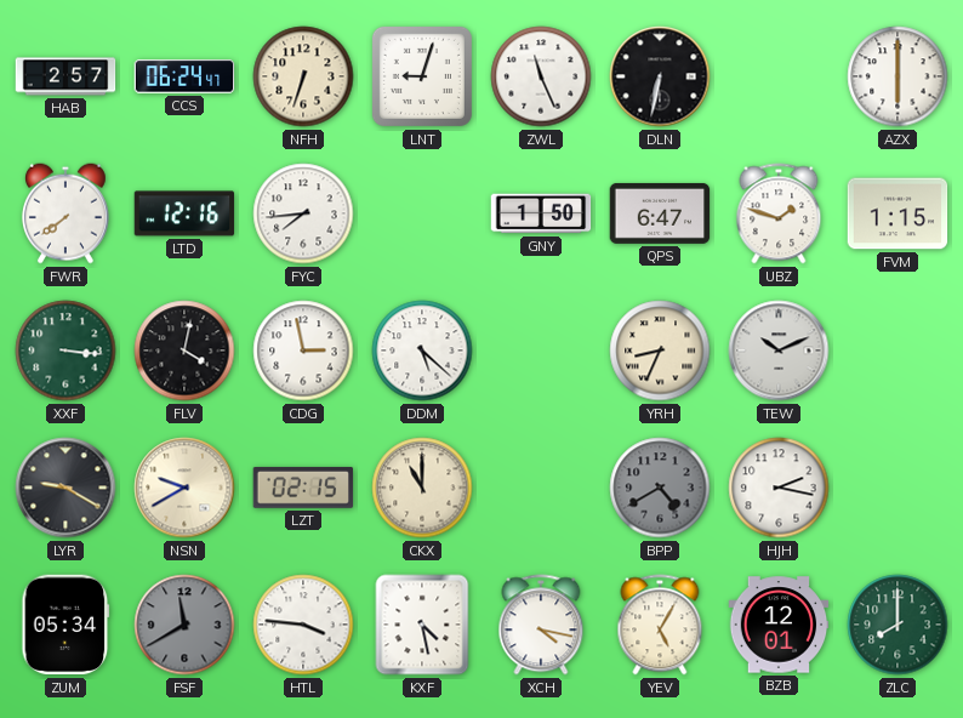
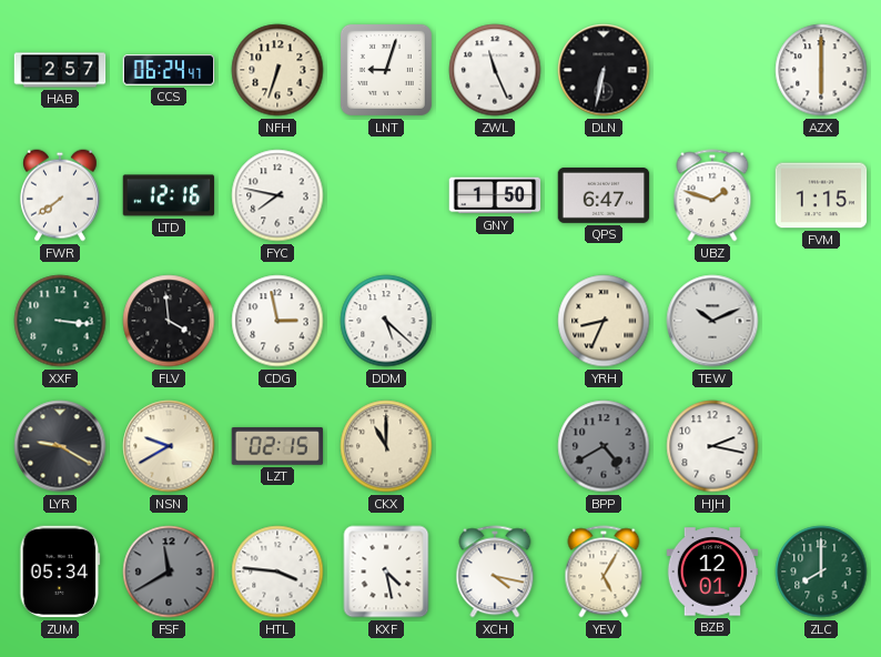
FYC: 7:44 -> 7:47
FLV: 4:02 -> 3:59
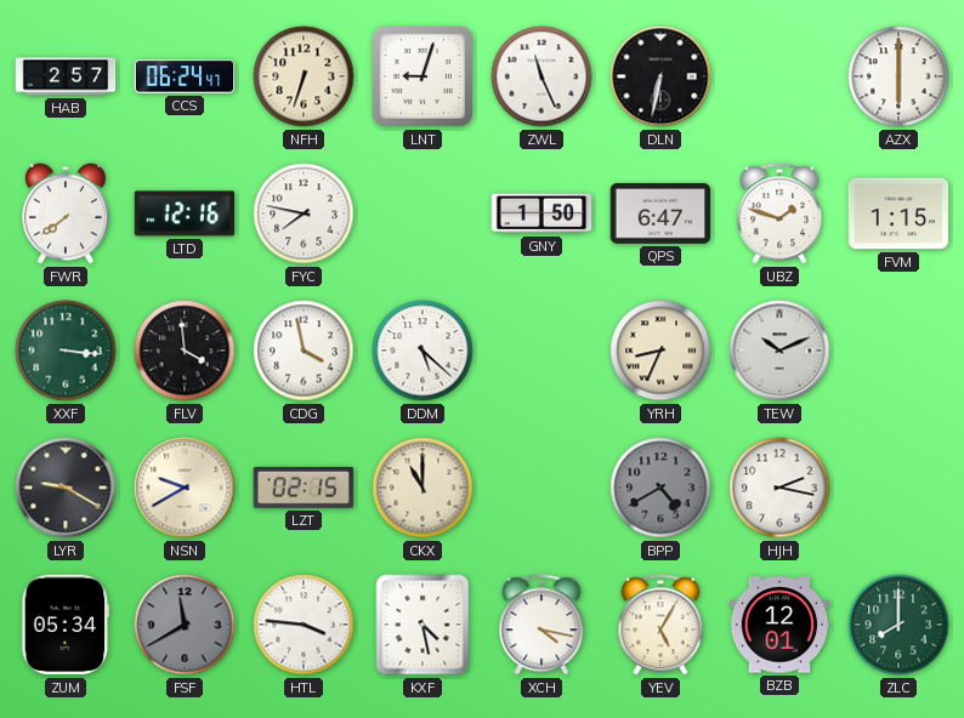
CDG: 2:58 -> 3:58
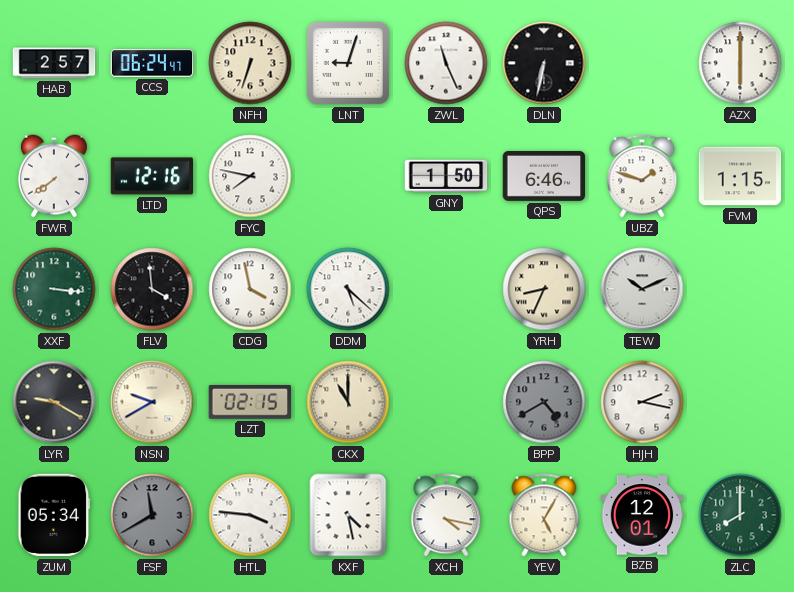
QPS: 6:47 -> 6:46
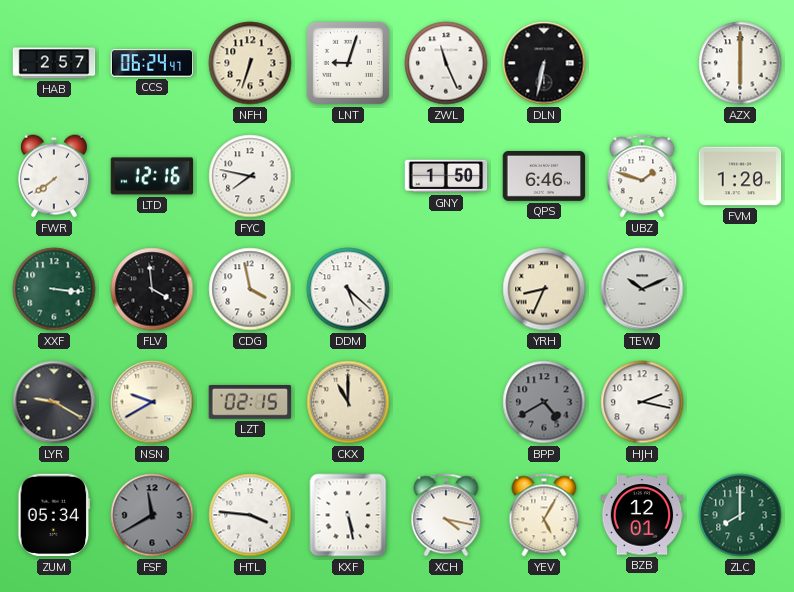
FVM: 1:15 -> 1:20
KXF: 4:28 -> 5:28
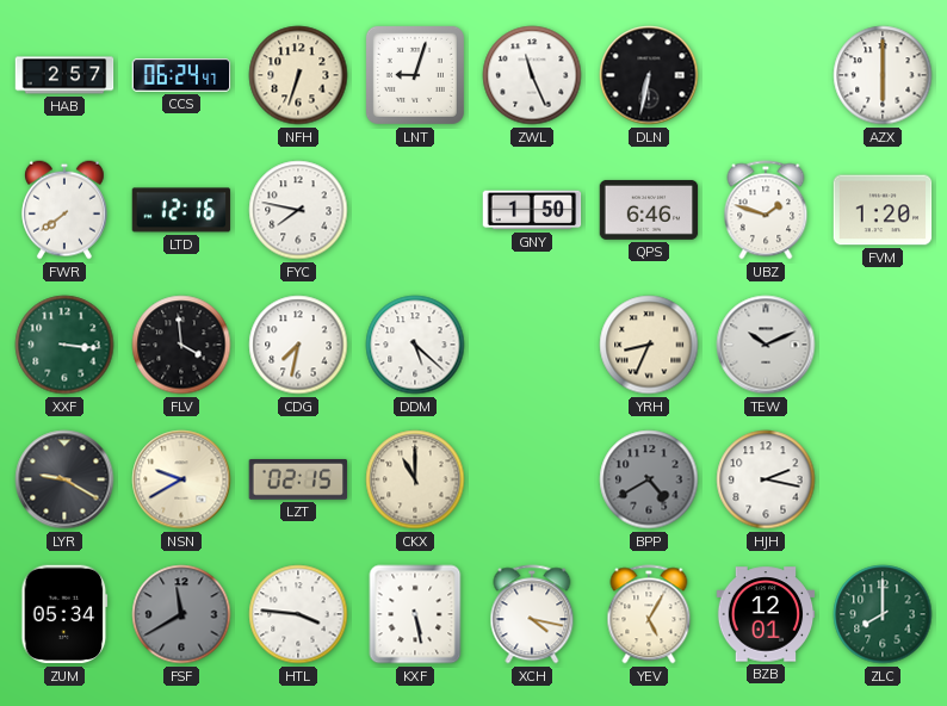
CDG: 3:58 -> 7:32
